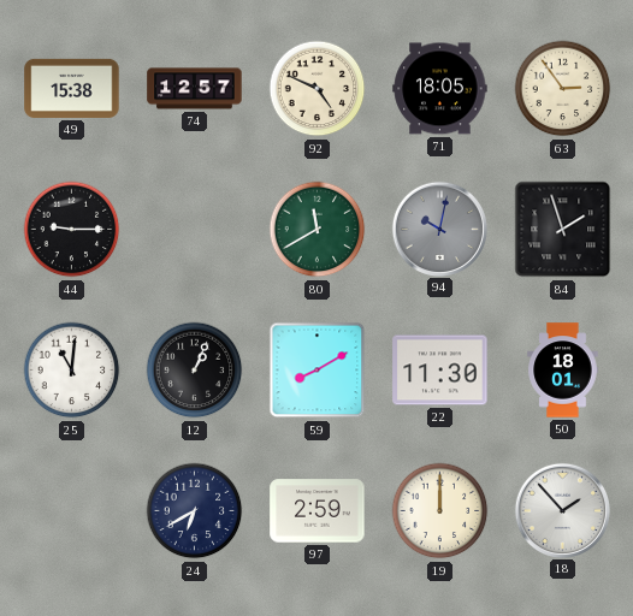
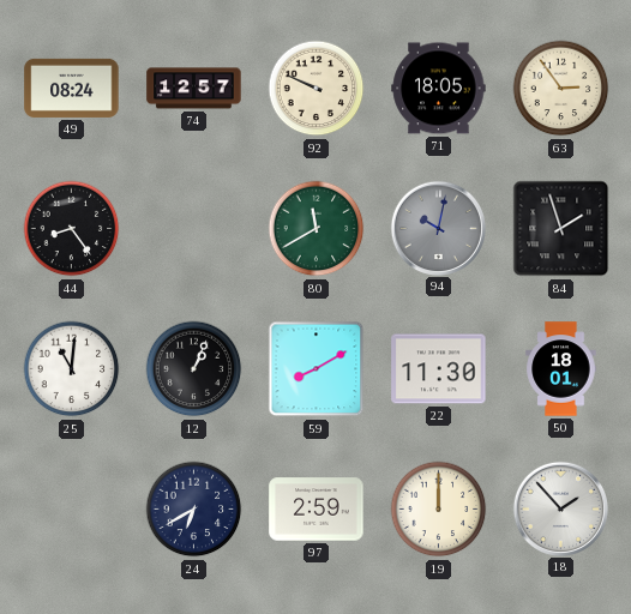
49: 15:38 -> 08:24
92: 4:49 -> 9:49
44: 9:15 -> 8:24
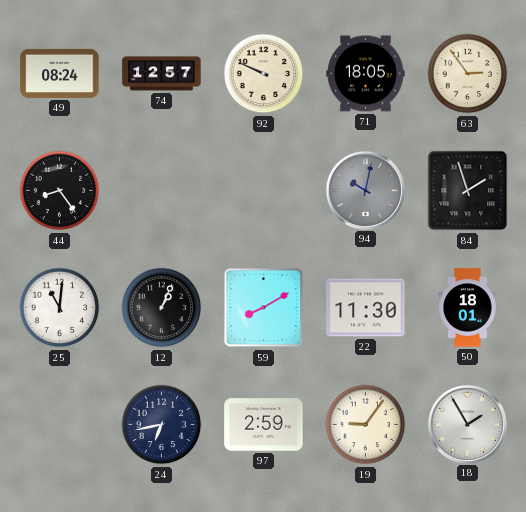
80: 11:40 -> none
24: 6:40 -> 6:43
19: 12:00 -> 9:06
18: 1:53 -> 1:55
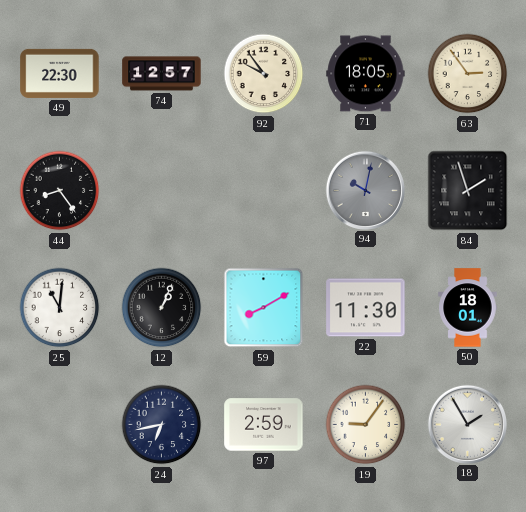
49: 08:24 -> 22:30
92: 9:49 -> 9:54
